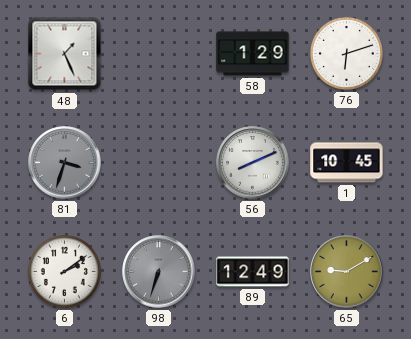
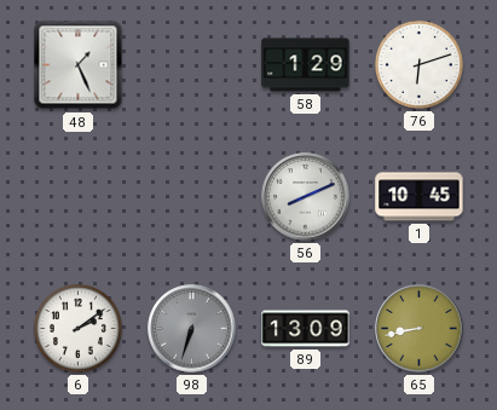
81: 3:33 -> none
89: 12:49 -> 13:09
65: 9:10 -> 8:43
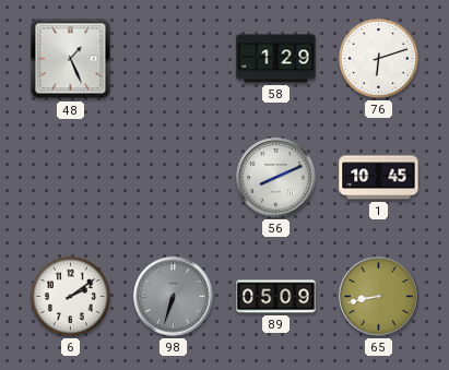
89: 13:09 -> 05:09
